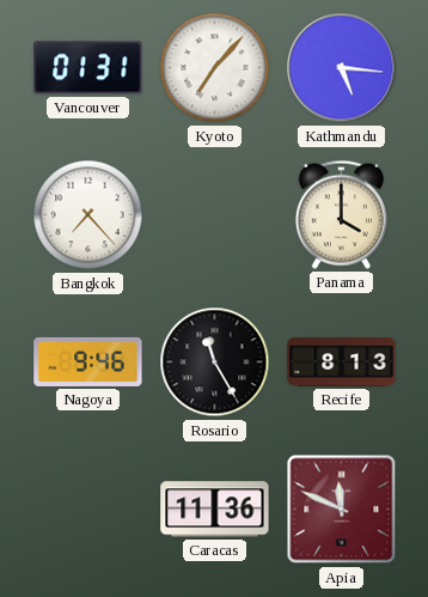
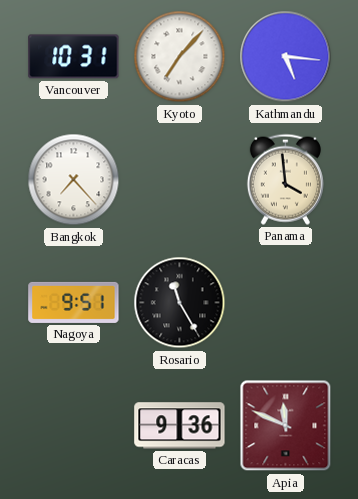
Vancouver: 01:31 -> 10:31
Panama: 4:00 -> 3:59
Nagoya: 9:46 -> 9:51
Recife: 8:13 -> none
Caracas: 11:36 -> 9:36
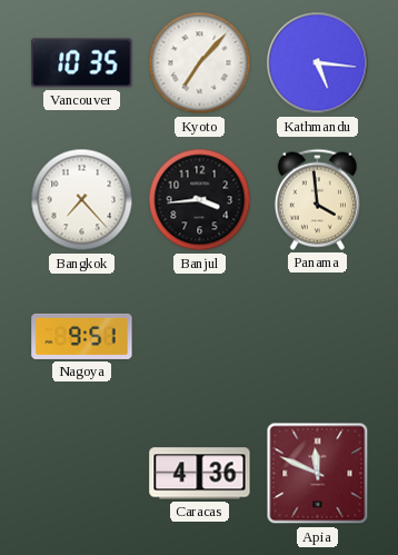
Vancouver: 10:31 -> 10:35
Banjul: none -> 3:44
Rosario: 11:25 -> none
Caracas: 9:36 -> 4:36
